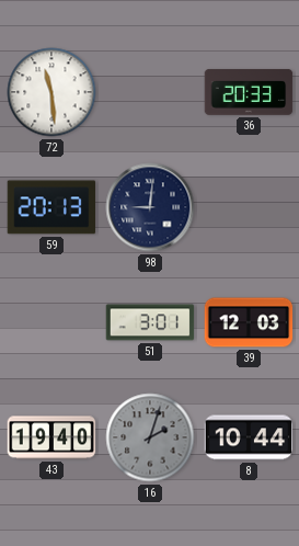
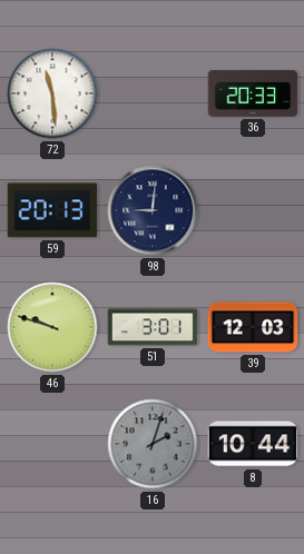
46: none -> 9:48
43: 19:40 -> none
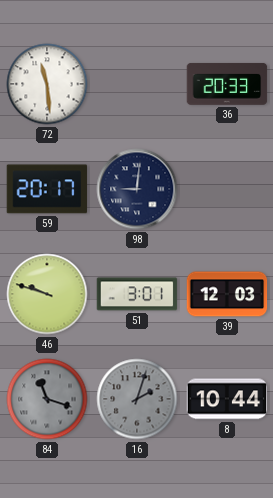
59: 20:13 -> 20:17
84: none -> 11:18
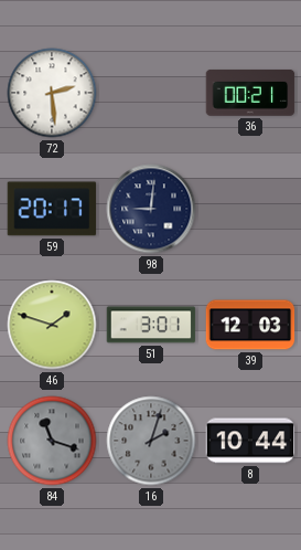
72: 11:29 -> 2:29
36: 20:33 -> 00:21
46: 9:48 -> 1:48
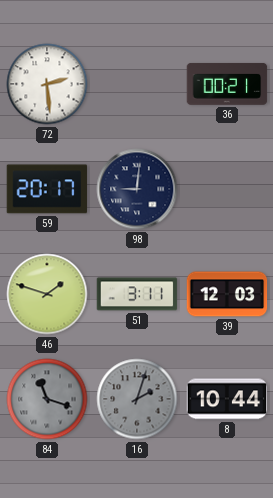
51: 3:01 -> 3:11
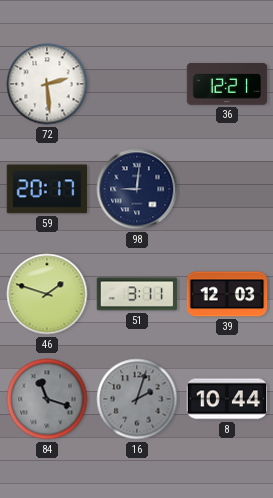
36: 00:21 -> 12:21
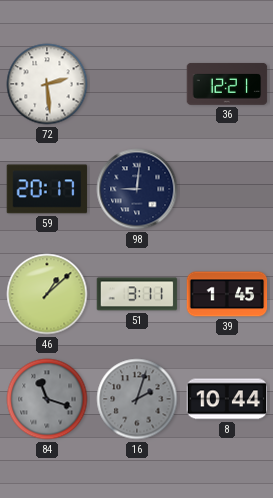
46: 1:48 -> 1:08
39: 12:03 -> 1:45
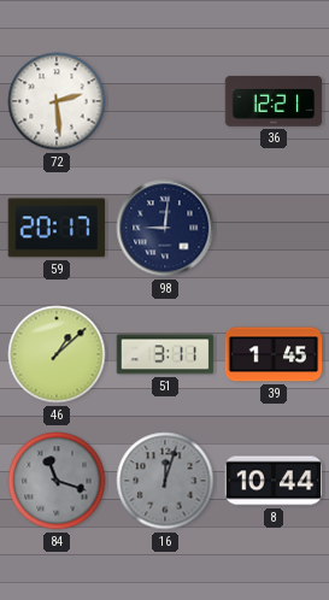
16: 2:03 -> 12:03
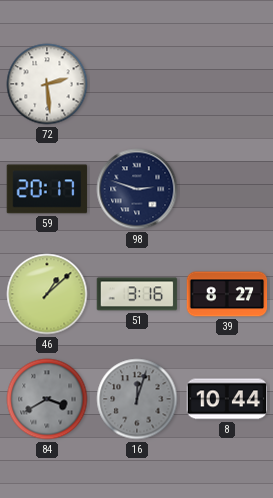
36: 12:21 -> none
98: 9:01 -> 2:48
51: 3:11 -> 3:16
39: 1:45 -> 8:27
84: 11:18 -> 3:40
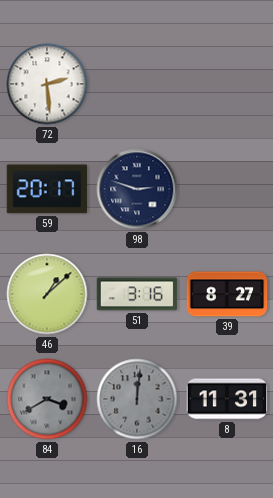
16: 12:03 -> 12:01
8: 10:44 -> 11:31
